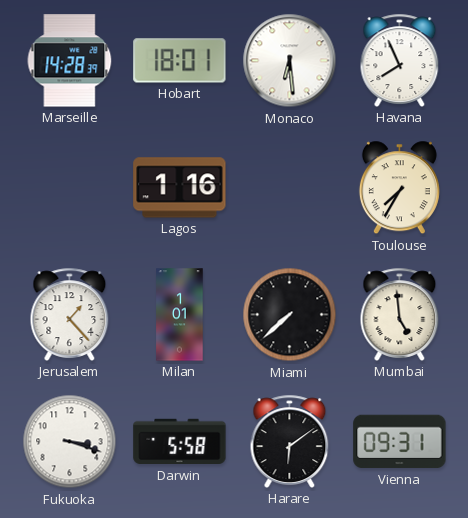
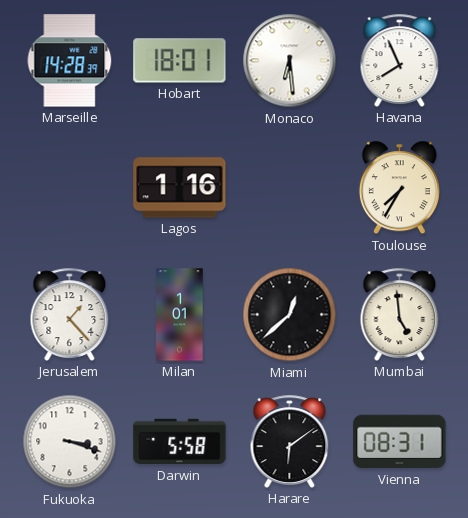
Miami: 7:38 -> 12:38
Vienna: 09:31 -> 08:31
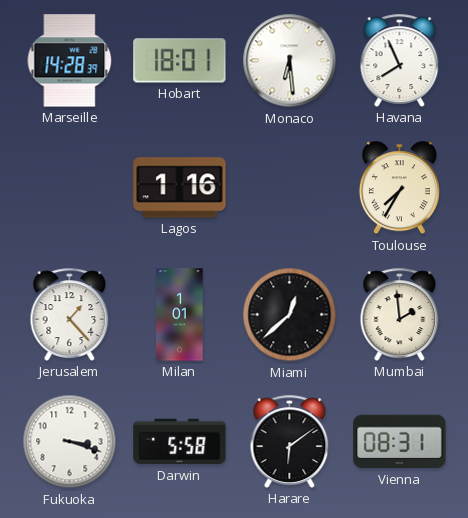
Mumbai: 4:59 -> 1:59
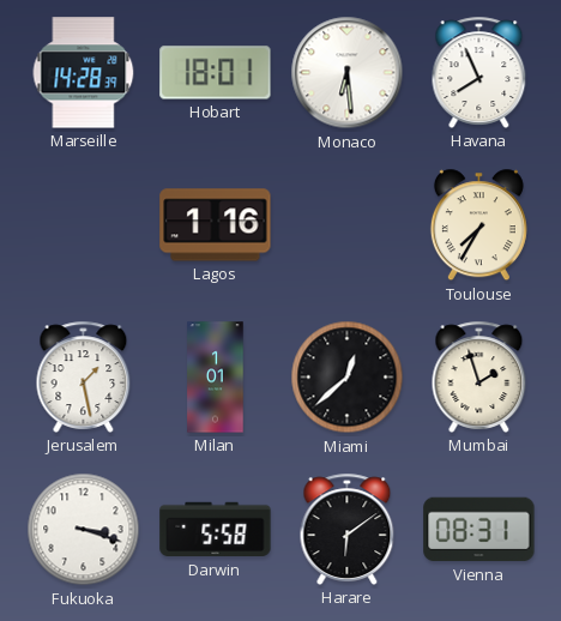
Jerusalem: 1:23 -> 1:28
Mumbai: 1:59 -> 1:57
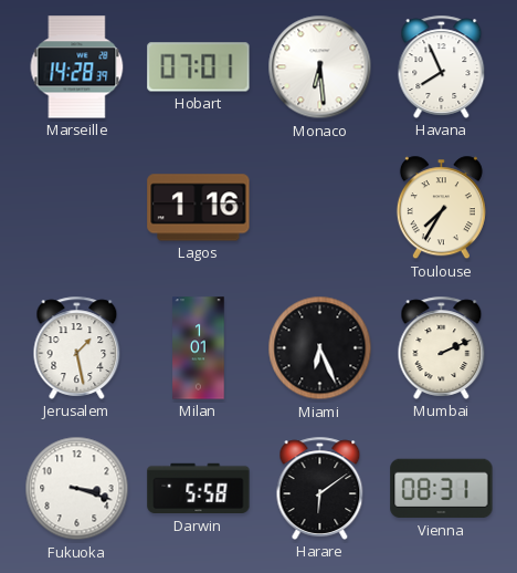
Hobart: 18:01 -> 07:01
Miami: 12:38 -> 6:26
Mumbai: 1:57 -> 2:11
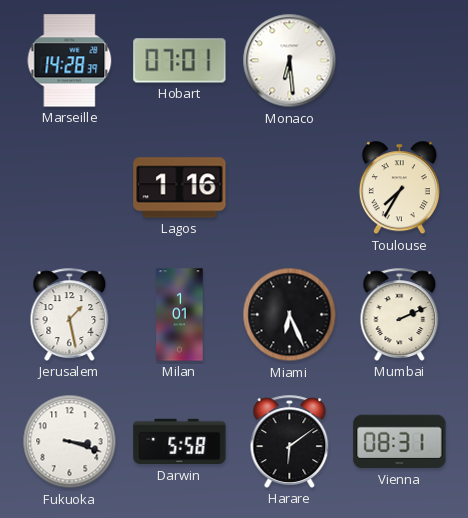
Havana: 7:56 -> none
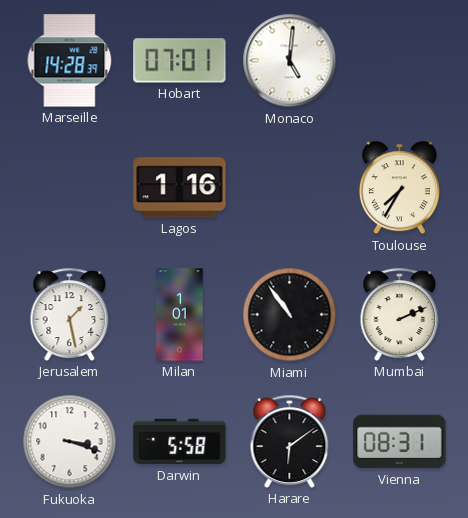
Monaco: 6:29 -> 5:01
Miami: 6:26 -> 10:54
